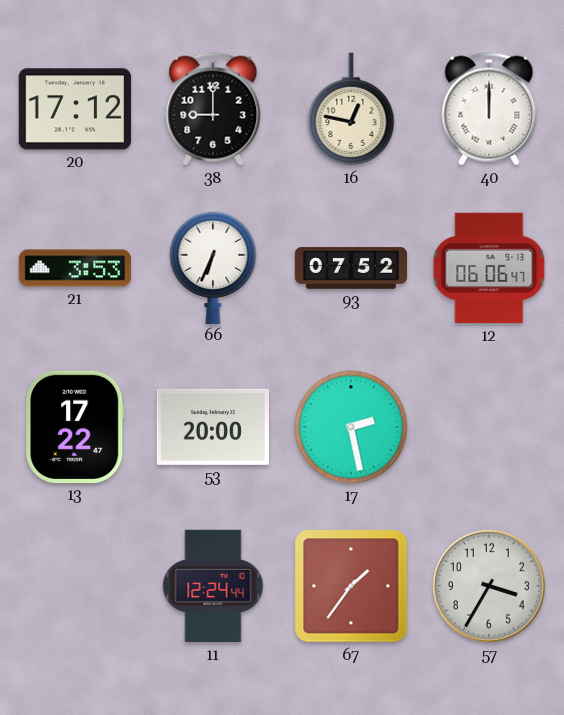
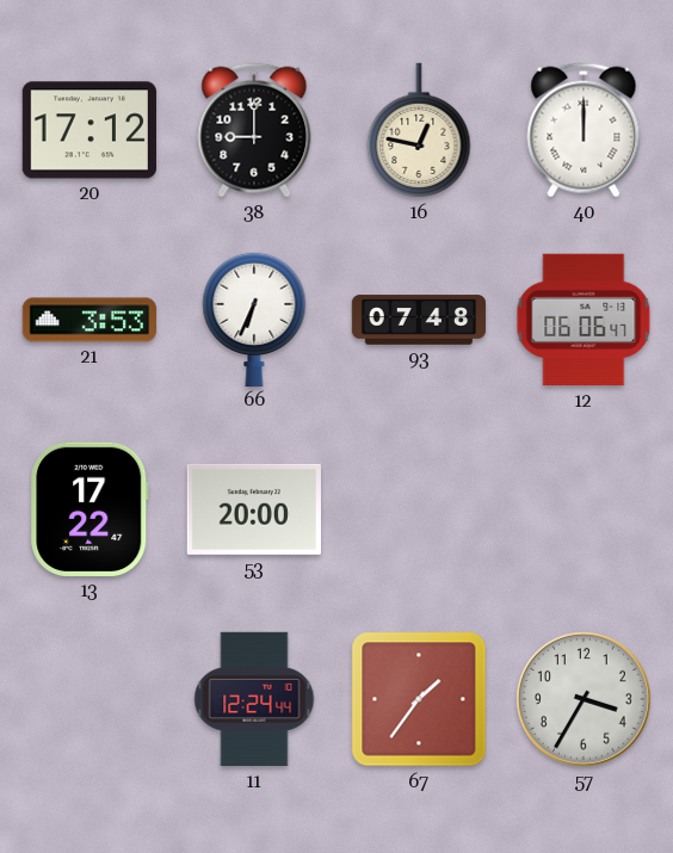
93: 07:52 -> 07:48
17: 2:28 -> none
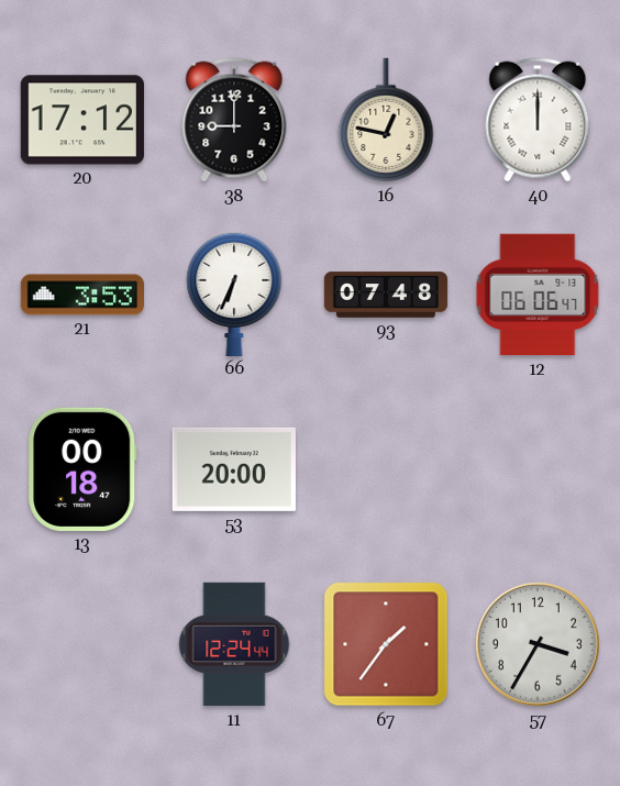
13: 17:22 -> 00:18
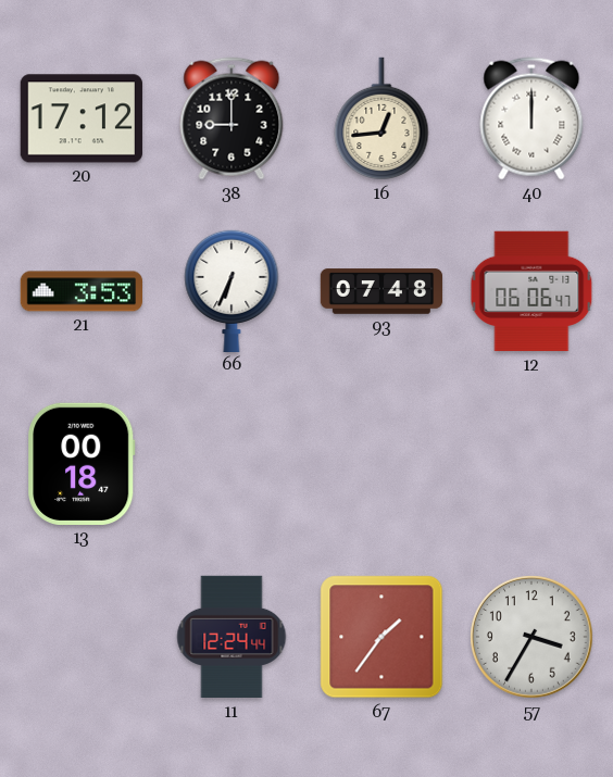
16: 12:47 -> 12:44
53: 20:00 -> none
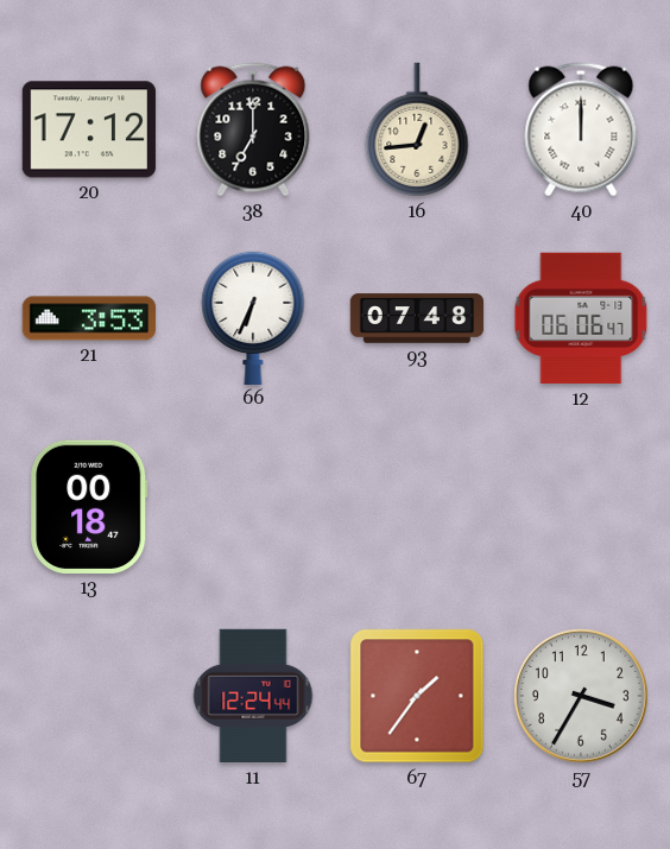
38: 9:00 -> 7:00
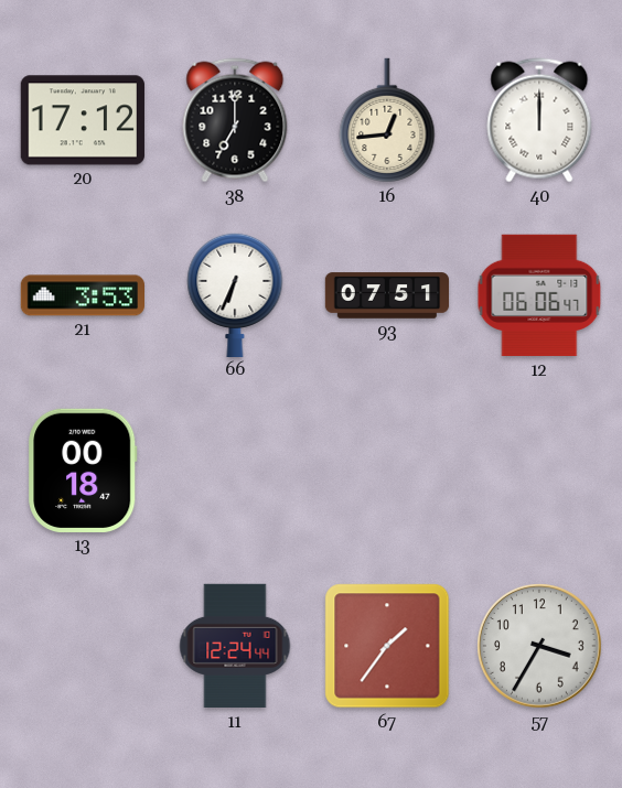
93: 07:48 -> 07:51
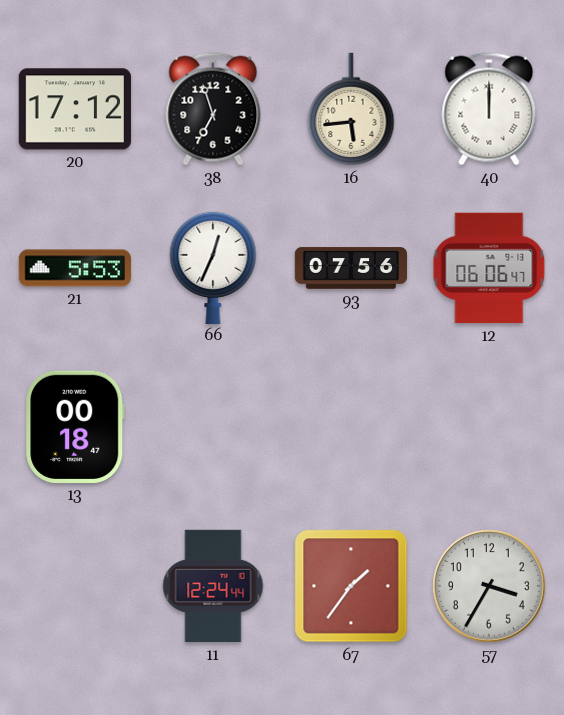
38: 7:00 -> 6:57
16: 12:44 -> 5:44
21: 3:53 -> 5:53
66: 6:34 -> 12:34
93: 07:51 -> 07:56
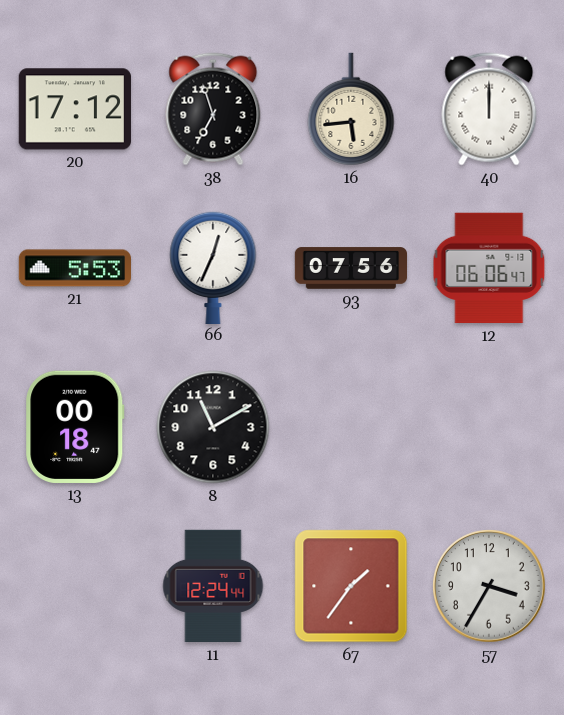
8: none -> 11:10
